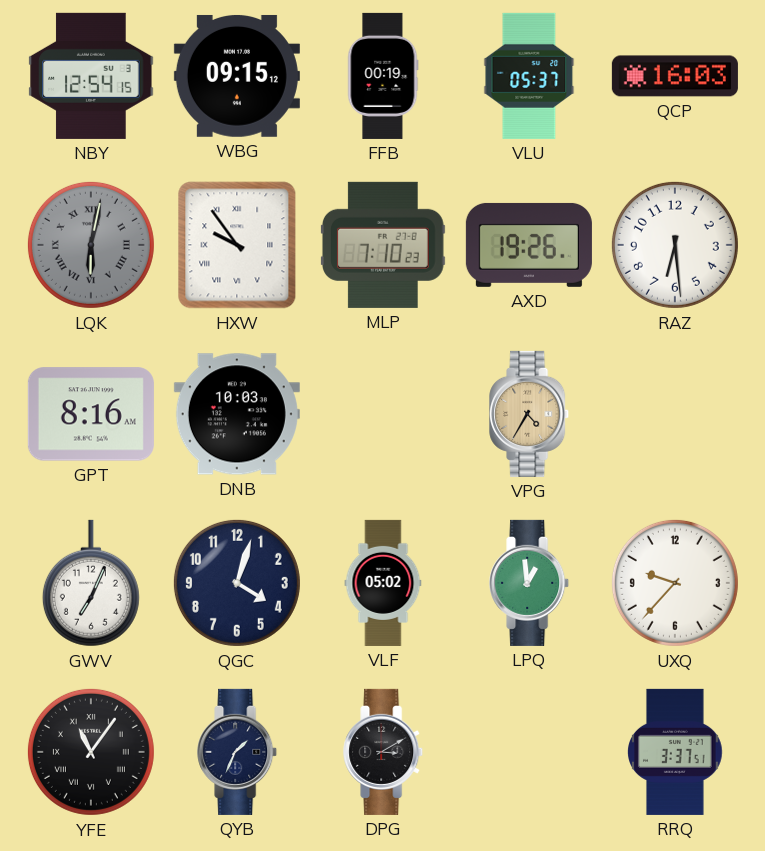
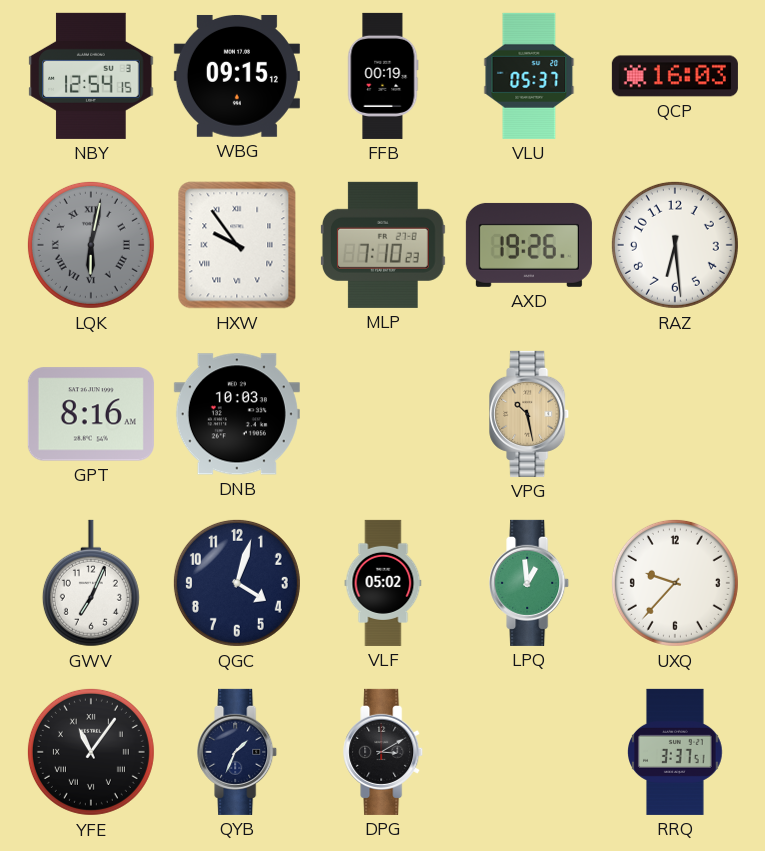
VPG: 4:35 -> 10:28
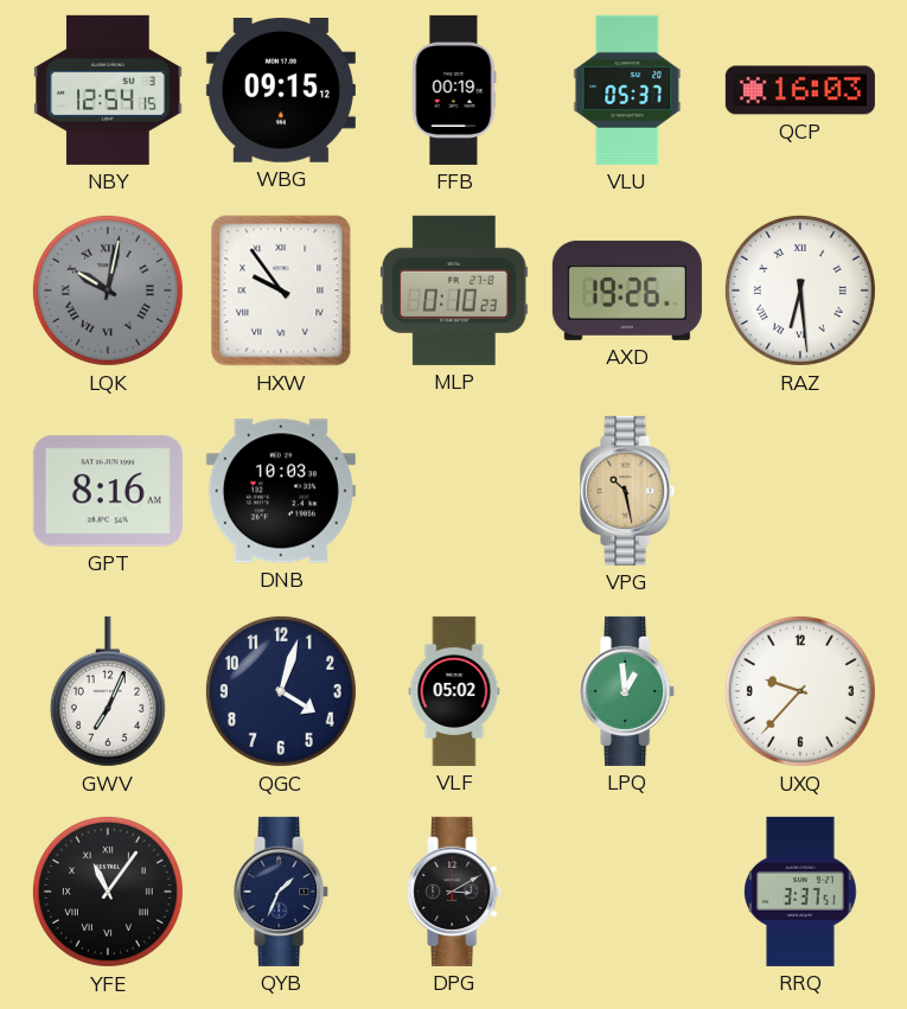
LQK: 6:02 -> 10:02
MLP: 7:10 -> 0:10
RAZ numerals: Arabic -> Roman
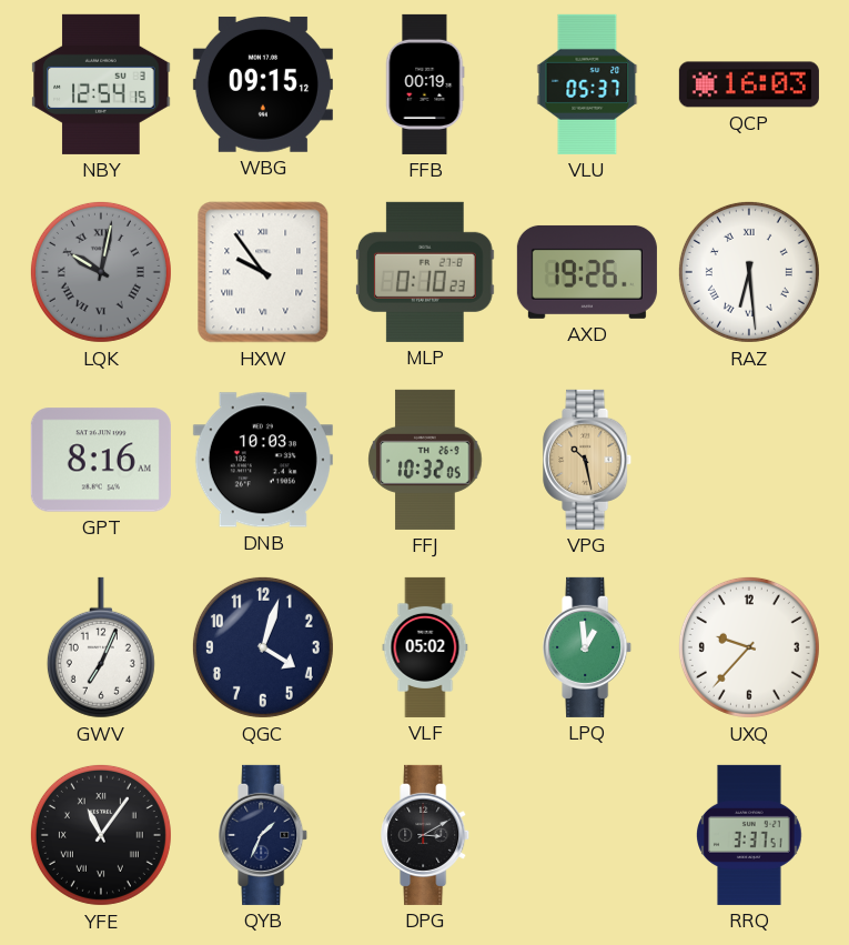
FFJ: none -> 10:32
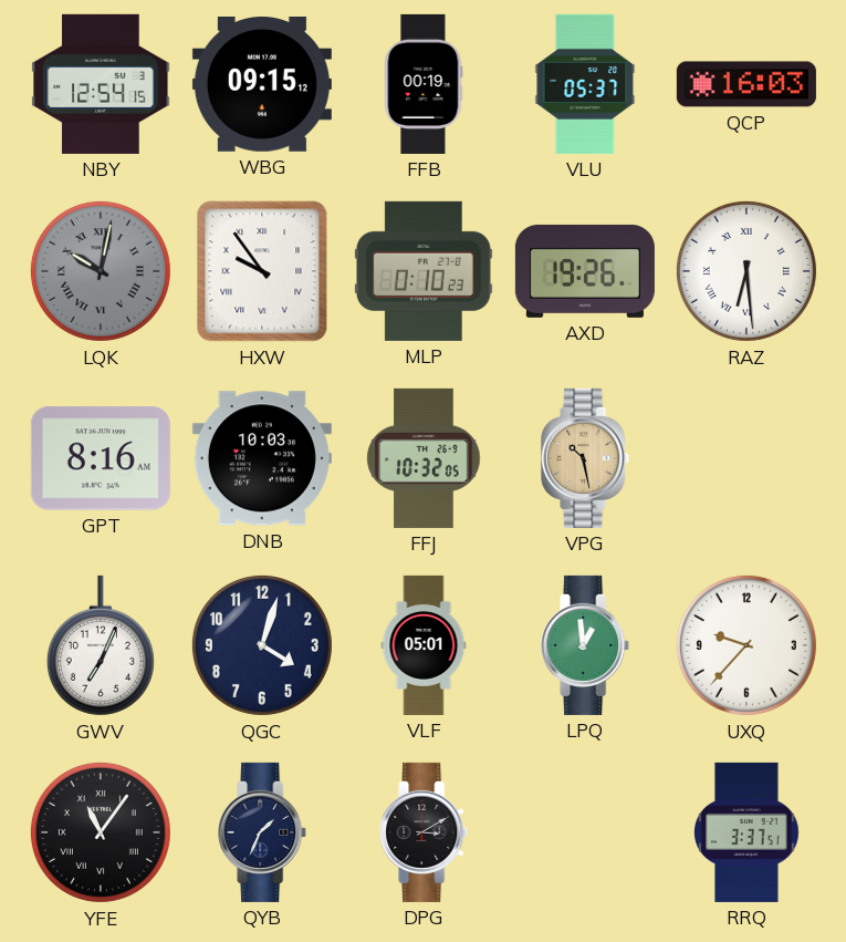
VLF: 05:02 -> 05:01
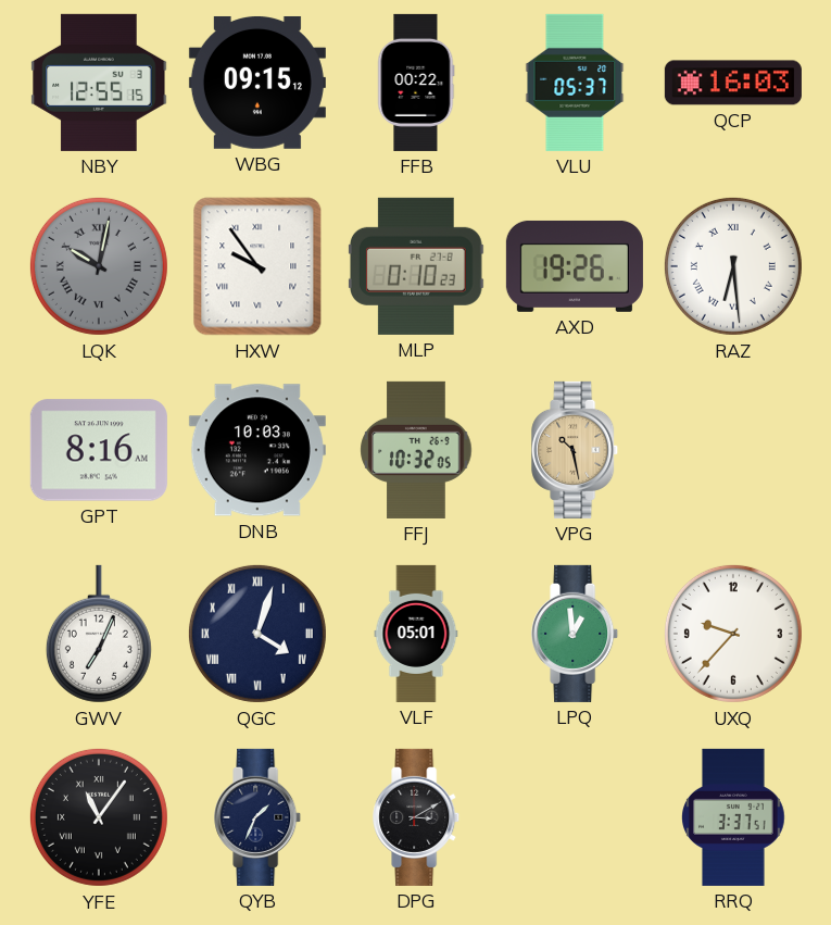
NBY: 12:54 -> 12:55
FFB: 00:19 -> 00:22
QGC numerals: Arabic -> Roman
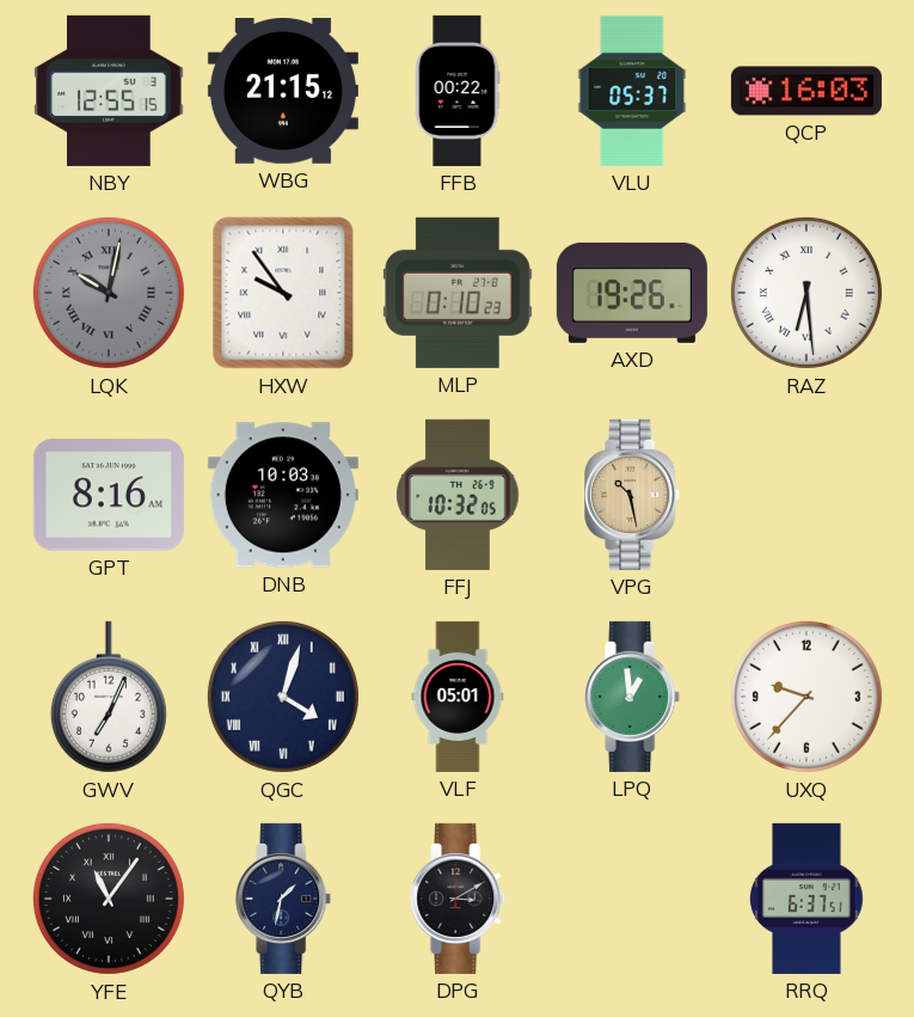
WBG: 09:15 -> 21:15
QYB: 1:34 -> 1:32
RRQ: 3:37 -> 6:37
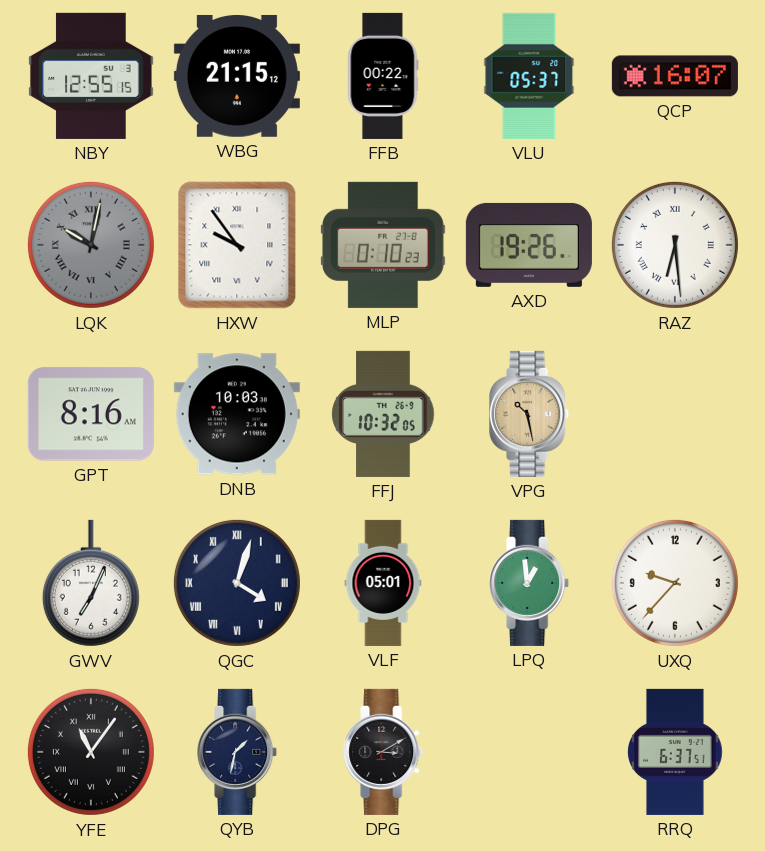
QCP: 16:03 -> 16:07
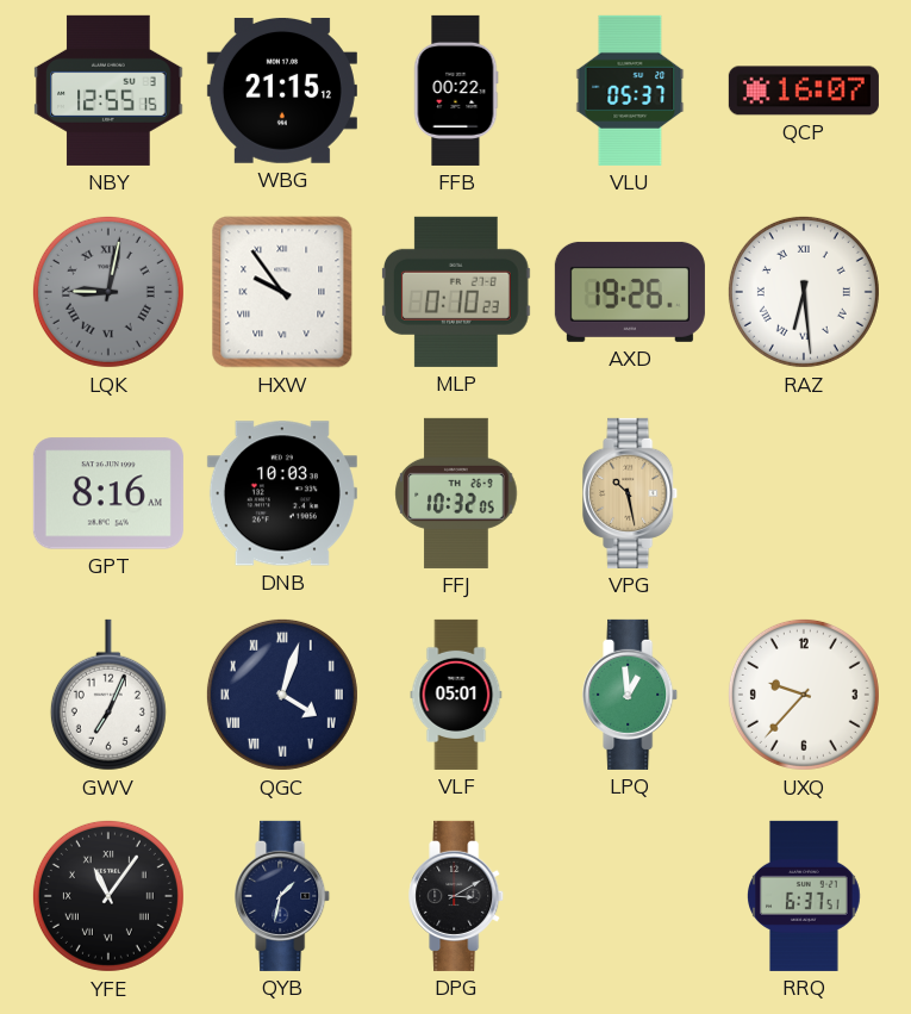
LQK: 10:02 -> 9:02
